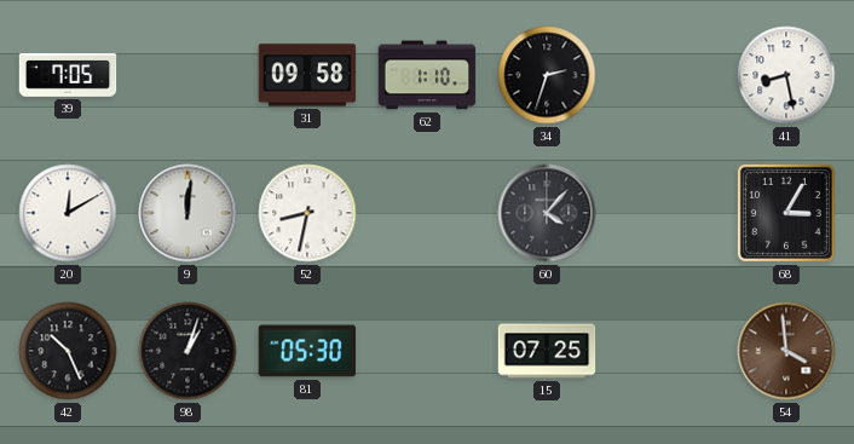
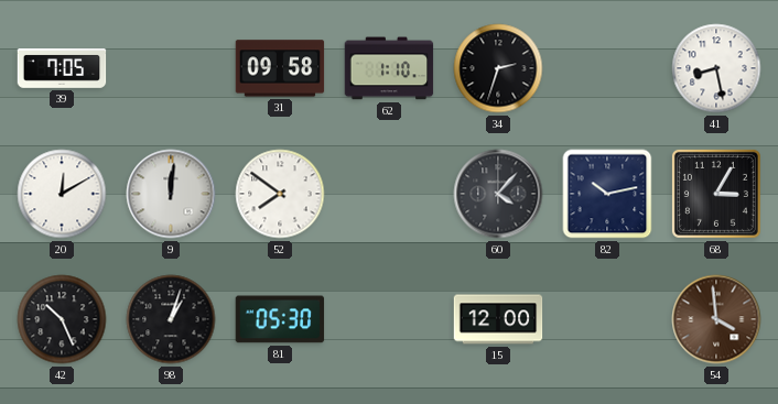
52: 8:32 -> 7:51
82: none -> 10:13
15: 07:25 -> 12:00
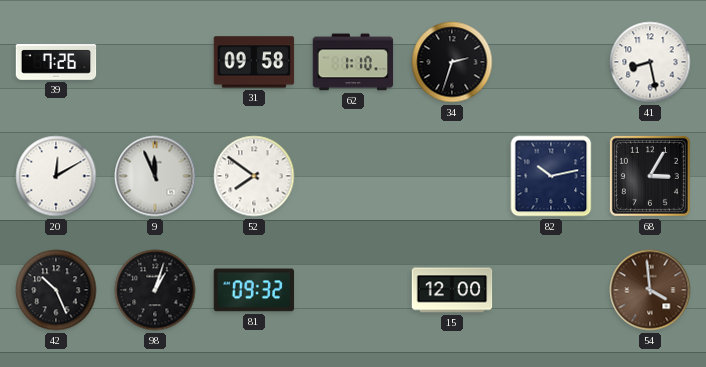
39: 7:05 -> 7:26
9: 12:01 -> 11:56
60: 4:07 -> none
81: 05:30 -> 09:32
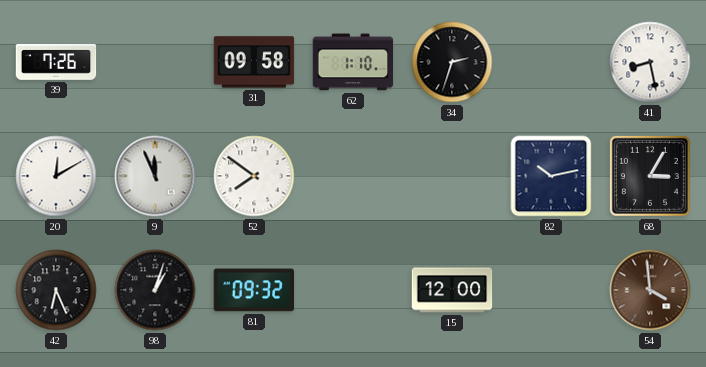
42: 10:26 -> 6:26
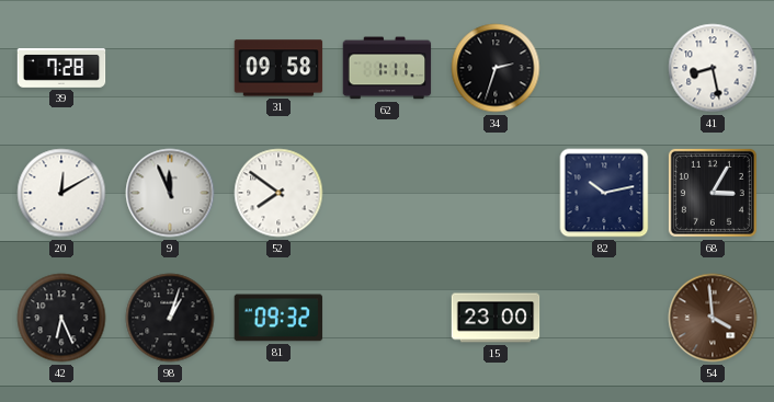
39: 7:26 -> 7:28
62: 1:10 -> 1:11
15: 12:00 -> 23:00
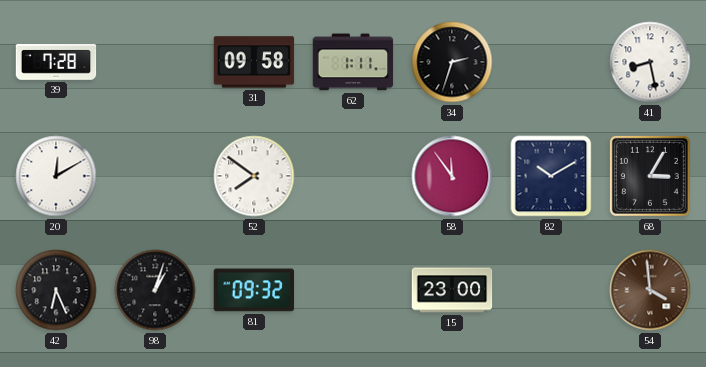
9: 11:56 -> none
58: none -> 11:54
82: 10:13 -> 10:10
